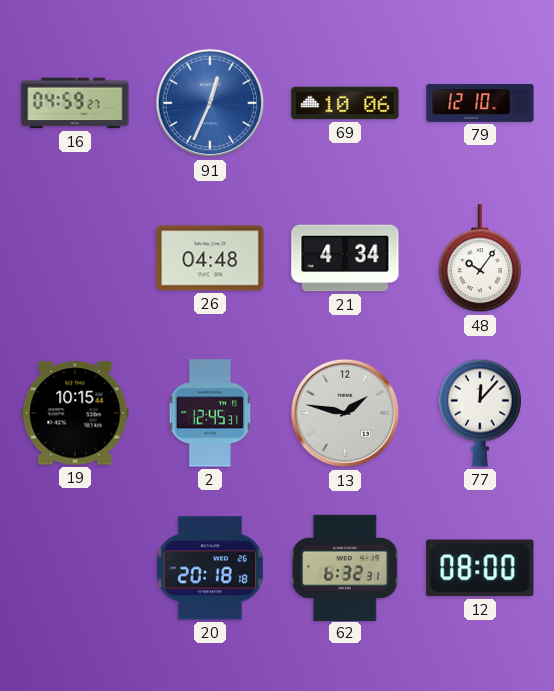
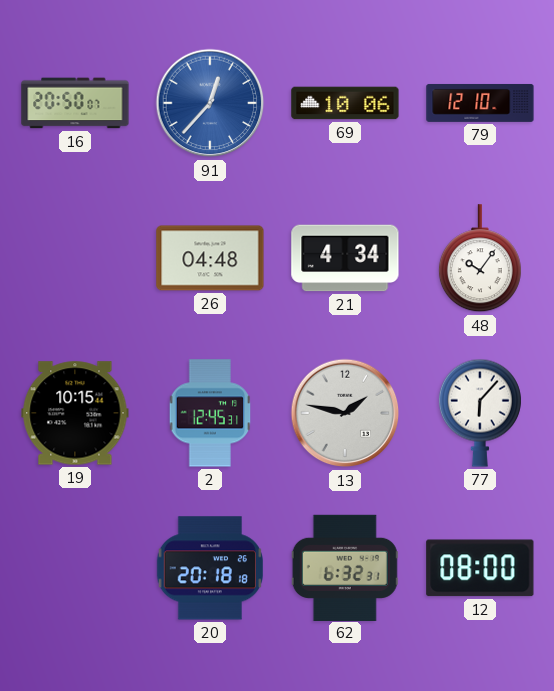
16: 04:59 -> 20:50
91: 12:34 -> 12:37
77: 12:07 -> 6:07
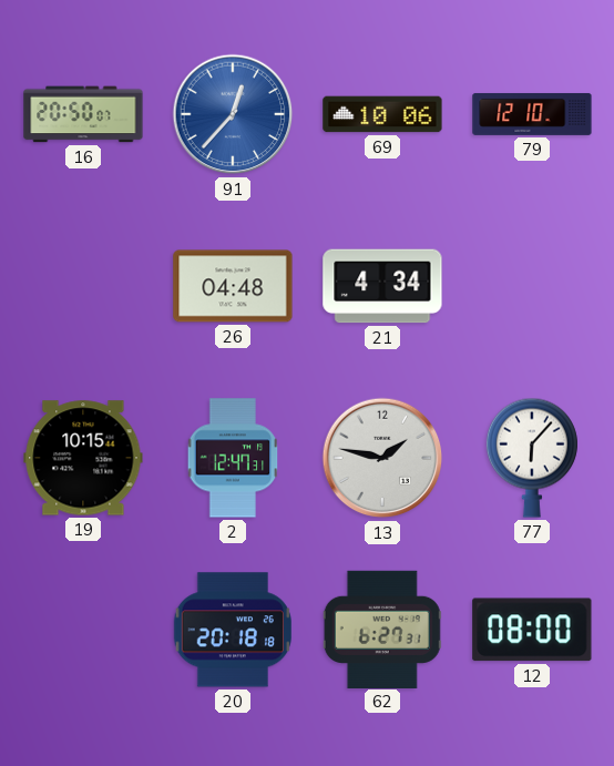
48: 10:06 -> none
2: 12:45 -> 12:47
62: 6:32 -> 6:27
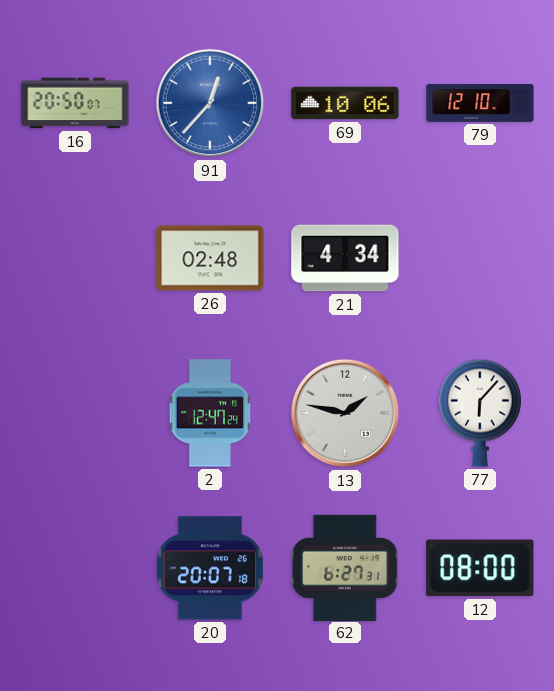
26: 04:48 -> 02:48
19: 10:15 -> none
2: 12:47:31 -> 12:47:24
20: 20:18 -> 20:07
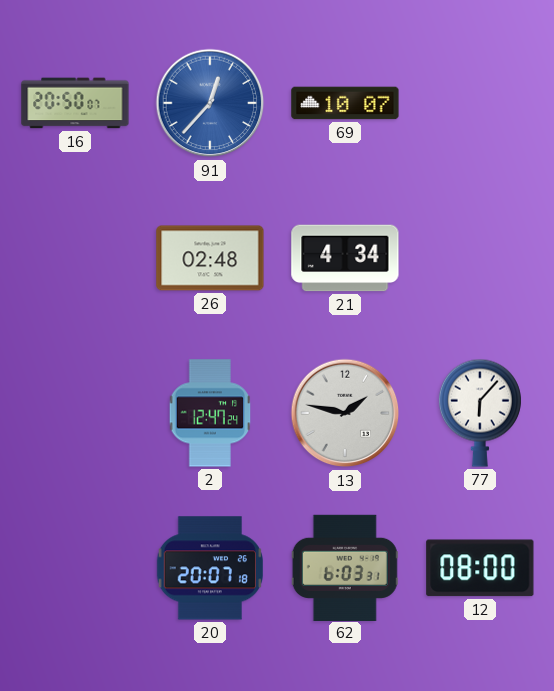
69: 10:06 -> 10:07
79: 12:10 -> none
62: 6:27 -> 6:03
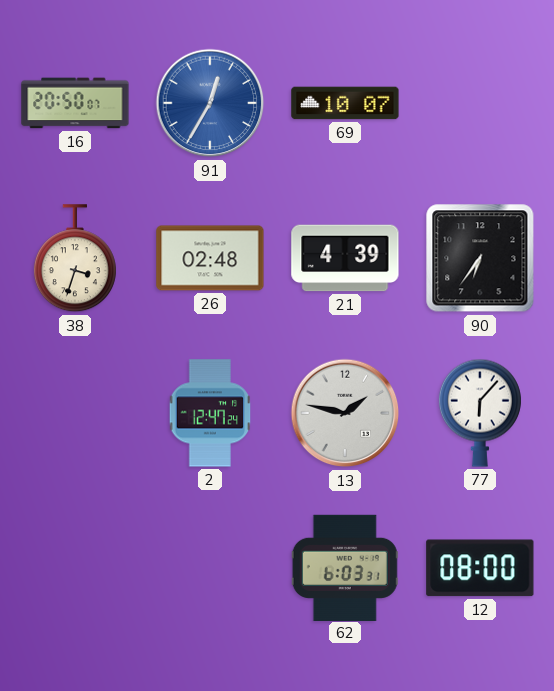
91: 12:37 -> 12:35
38: none -> 3:33
21: 4:34 -> 4:39
90: none -> 6:36
20: 20:07 -> none
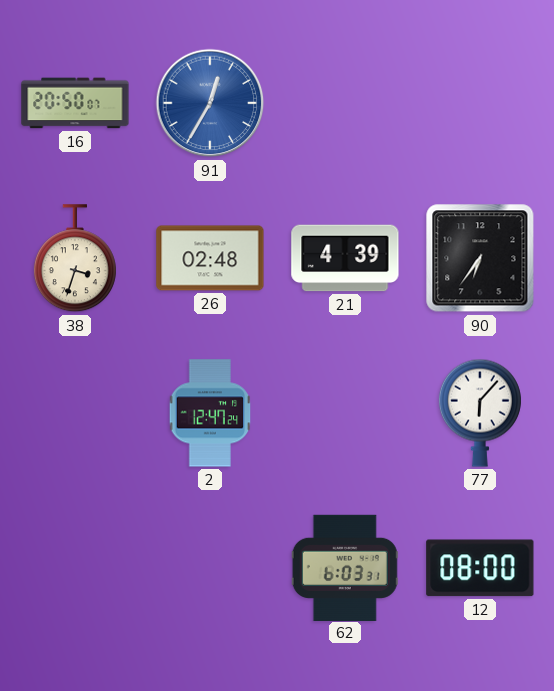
69: 10:07 -> none
13: 1:47 -> none
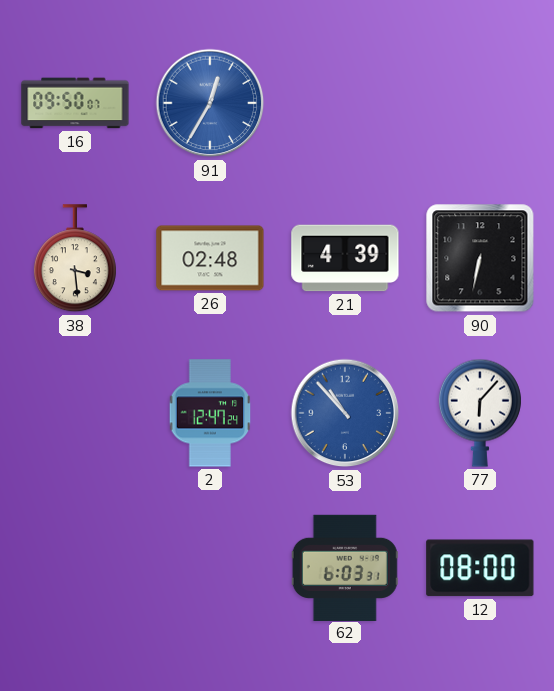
16: 20:50 -> 09:50
38: 3:33 -> 3:29
90: 6:36 -> 6:32
53: none -> 10:53
